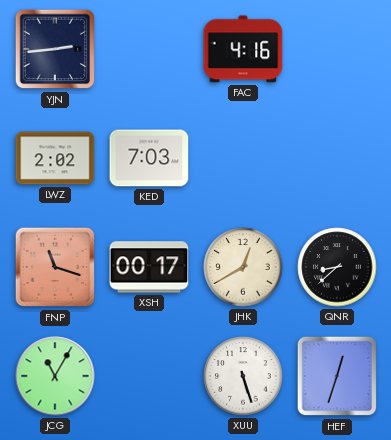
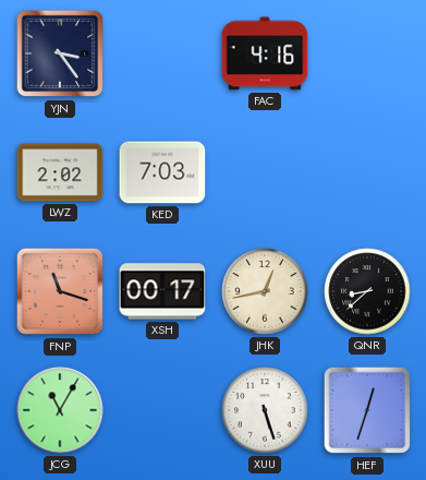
YJN: 2:44 -> 3:24
JHK: 12:40 -> 12:43
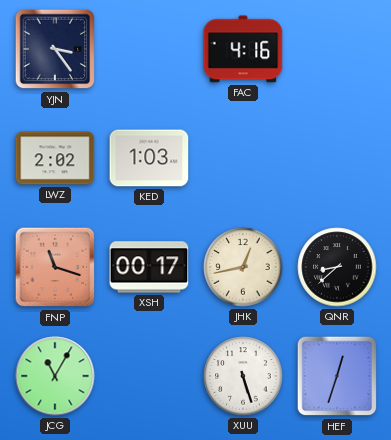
KED: 7:03 -> 1:03
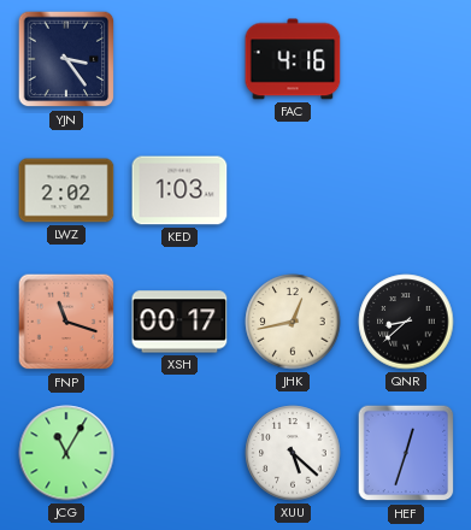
XUU: 5:27 -> 5:22
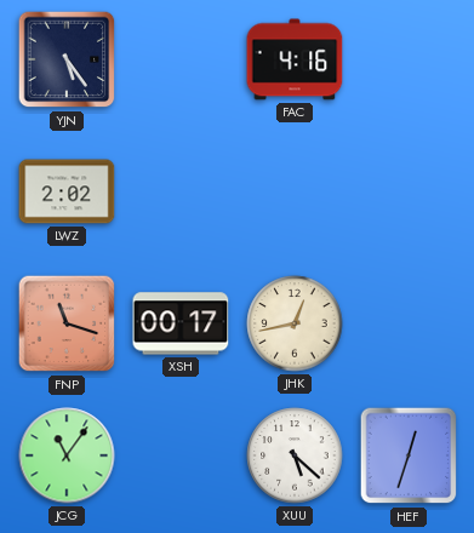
YJN: 3:24 -> 5:24
KED: 1:03 -> none
QNR: 8:38 -> none
JCG: 11:05 -> 11:06
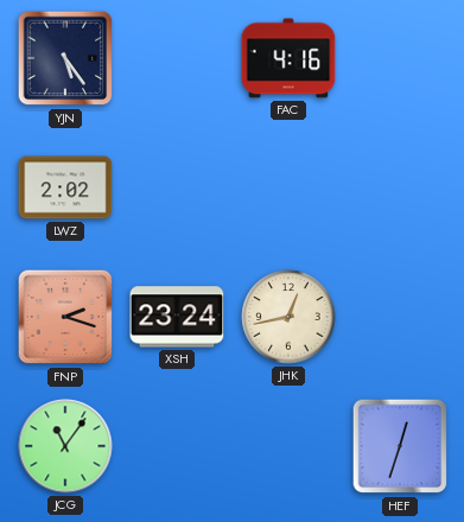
FNP: 11:18 -> 2:18
XSH: 00:17 -> 23:24
XUU: 5:22 -> none
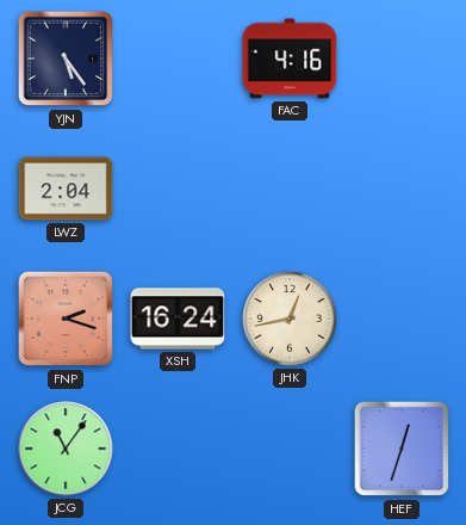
LWZ: 2:02 -> 2:04
XSH: 23:24 -> 16:24
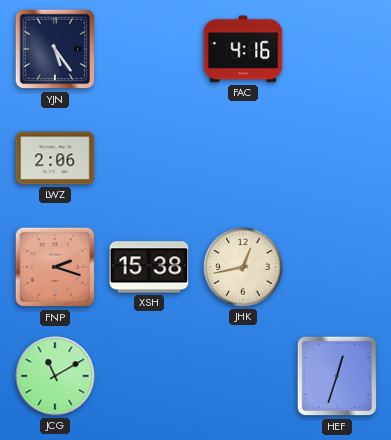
LWZ: 2:04 -> 2:06
XSH: 16:24 -> 15:38
JCG: 11:06 -> 11:10
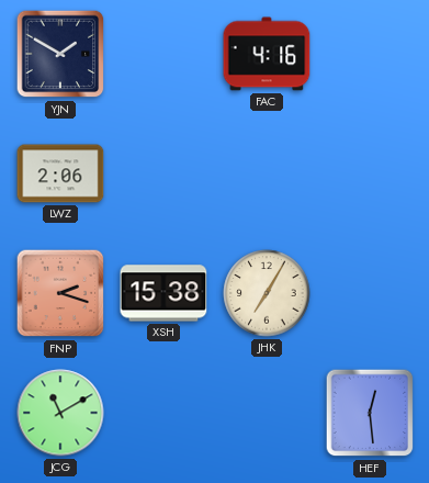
YJN: 5:24 -> 1:50
JHK: 12:43 -> 7:05
HEF: 12:33 -> 12:29
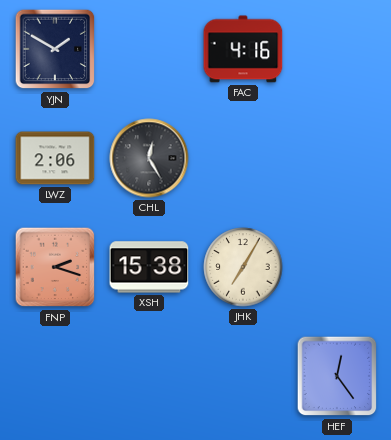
CHL: none -> 12:25
JCG: 11:10 -> none
HEF: 12:29 -> 12:24
